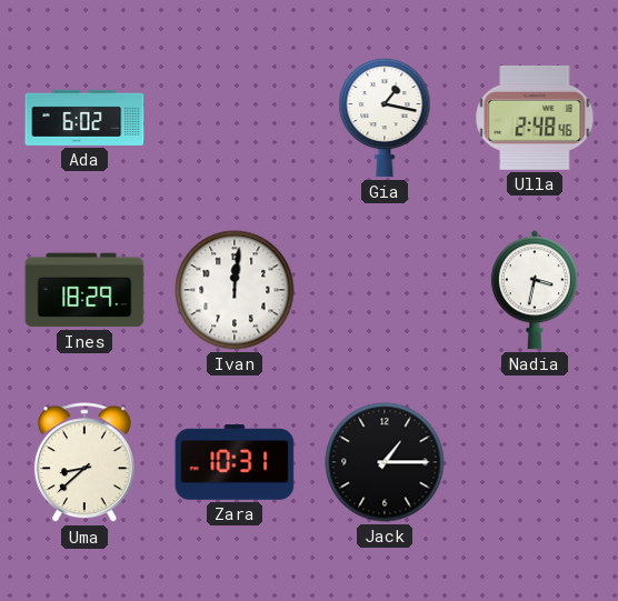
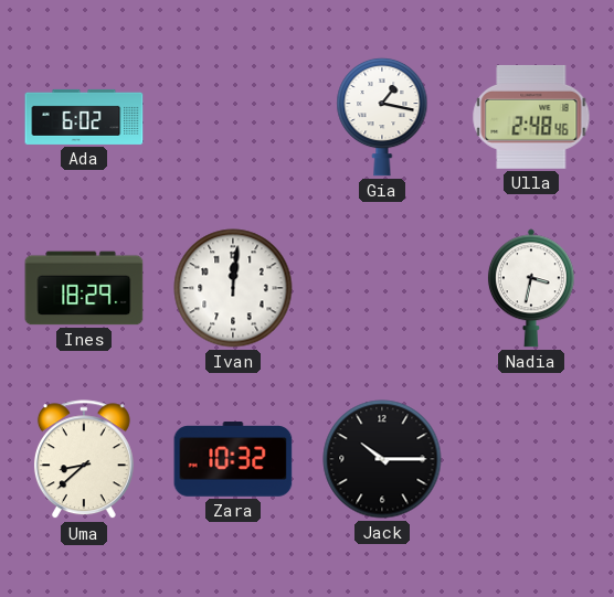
Zara: 10:31 -> 10:32
Jack: 1:15 -> 10:15
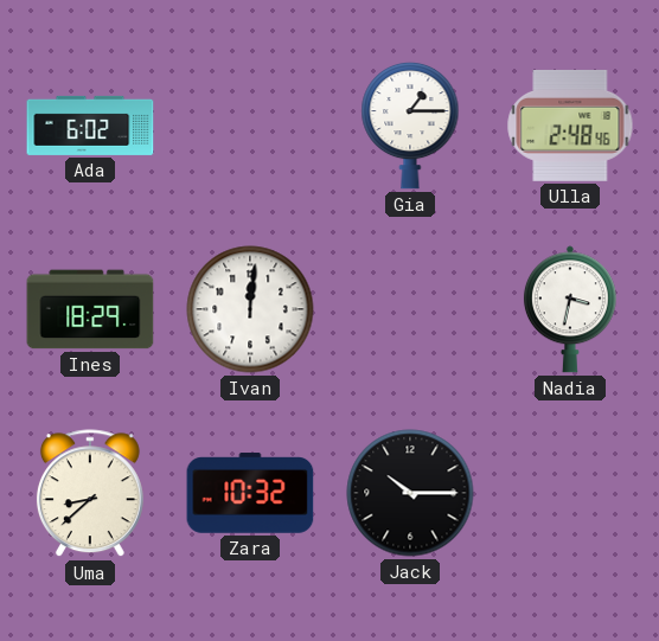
Gia: 1:17 -> 1:15
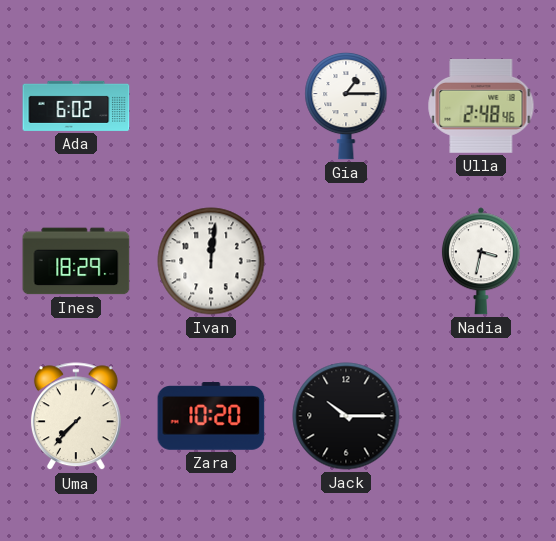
Uma: 8:38 -> 7:37
Zara: 10:32 -> 10:20
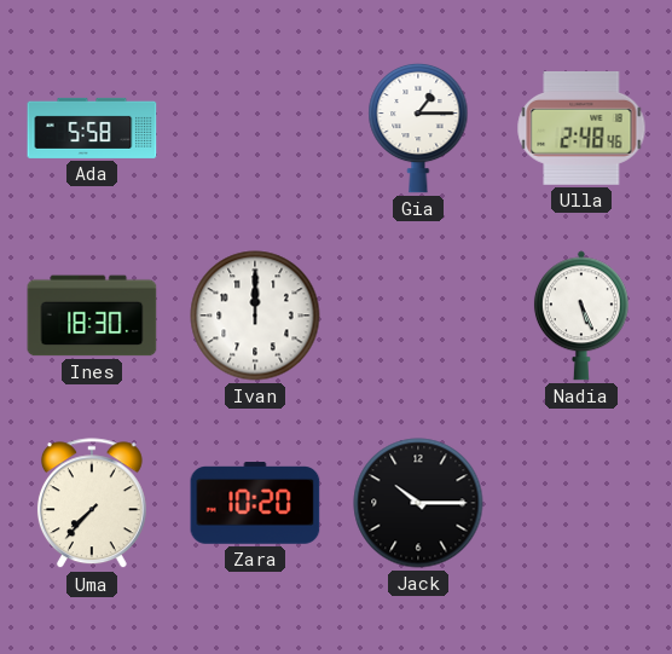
Ada: 6:02 -> 5:58
Ines: 18:29 -> 18:30
Ivan: 12:01 -> 12:00
Nadia: 3:32 -> 5:26
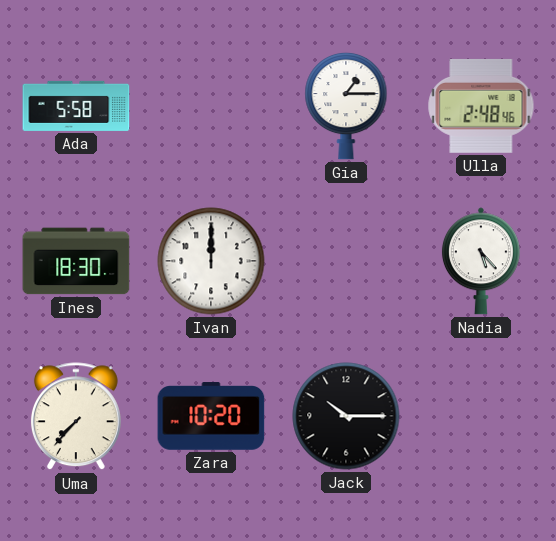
Nadia: 5:26 -> 5:23
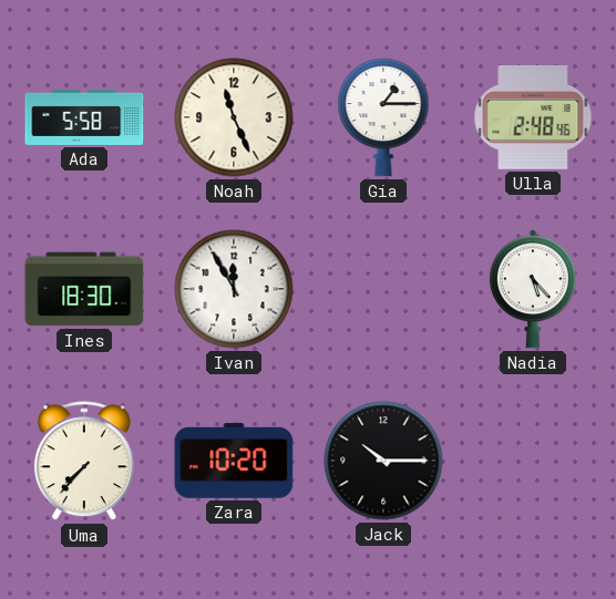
Noah: none -> 11:26
Ivan: 12:00 -> 11:55
